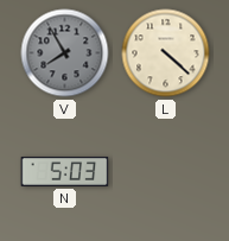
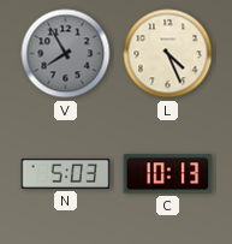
L: 4:22 -> 4:26
C: none -> 10:13
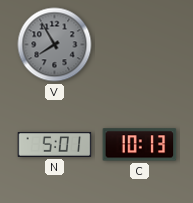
L: 4:26 -> none
N: 5:03 -> 5:01
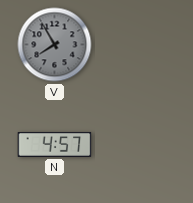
N: 5:01 -> 4:57
C: 10:13 -> none
